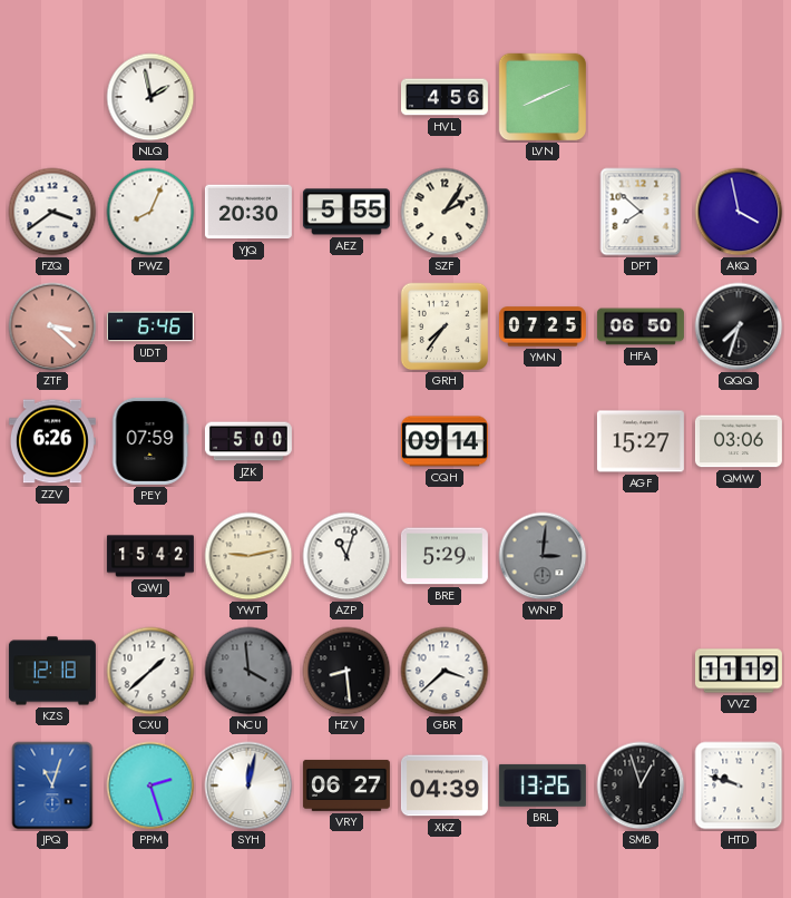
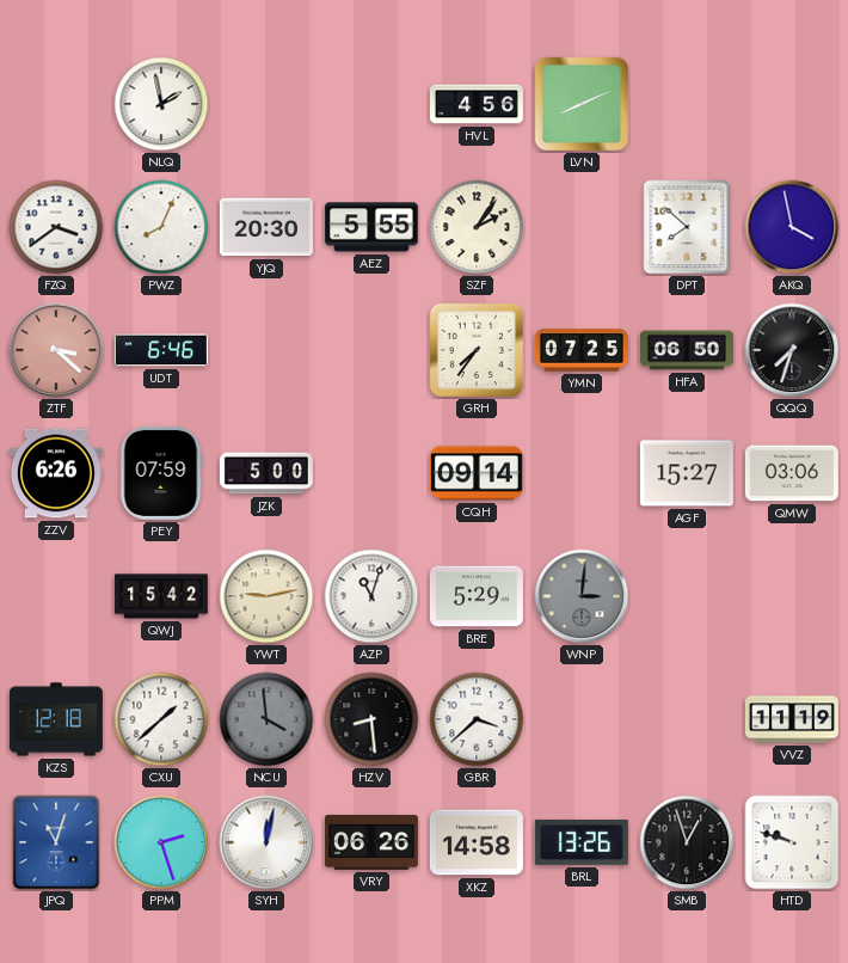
VRY: 06:27 -> 06:26
XKZ: 04:39 -> 14:58
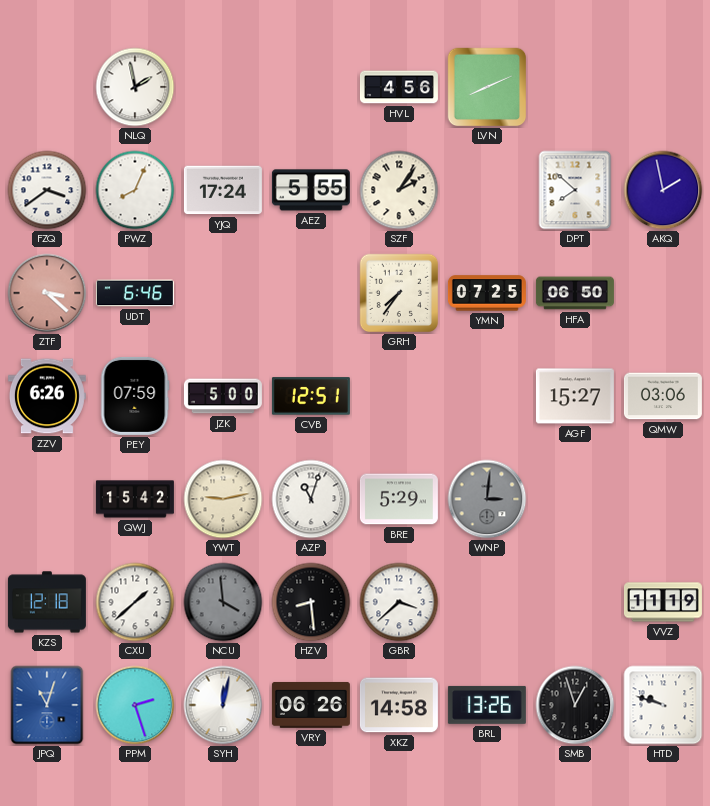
YJQ: 20:30 -> 17:24
AKQ: 3:58 -> 1:58
QQQ: 7:33 -> none
CVB: none -> 12:51
CQH: 09:14 -> none
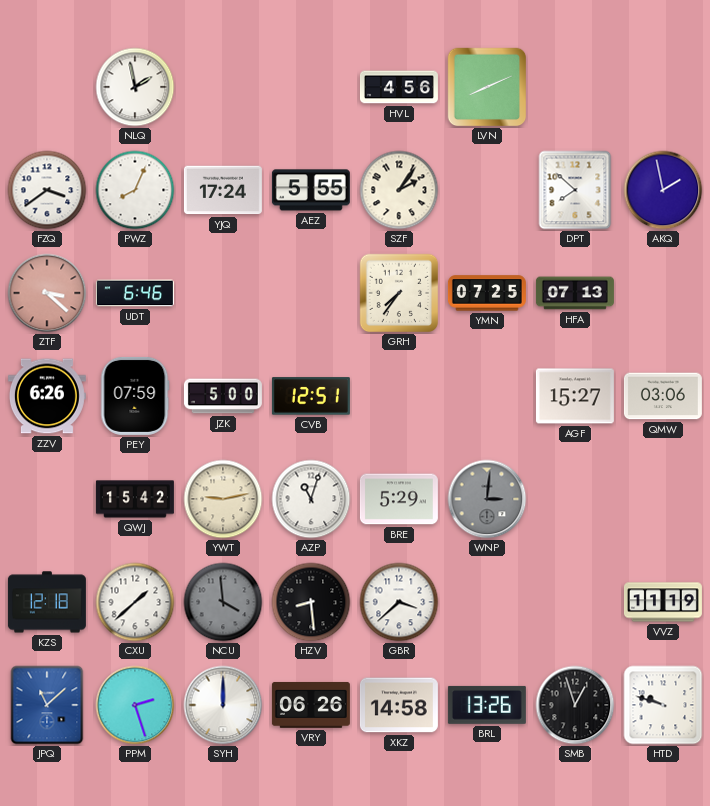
HFA: 06:50 -> 07:13
JPQ: 11:03 -> 11:08
SYH: 12:02 -> 12:00
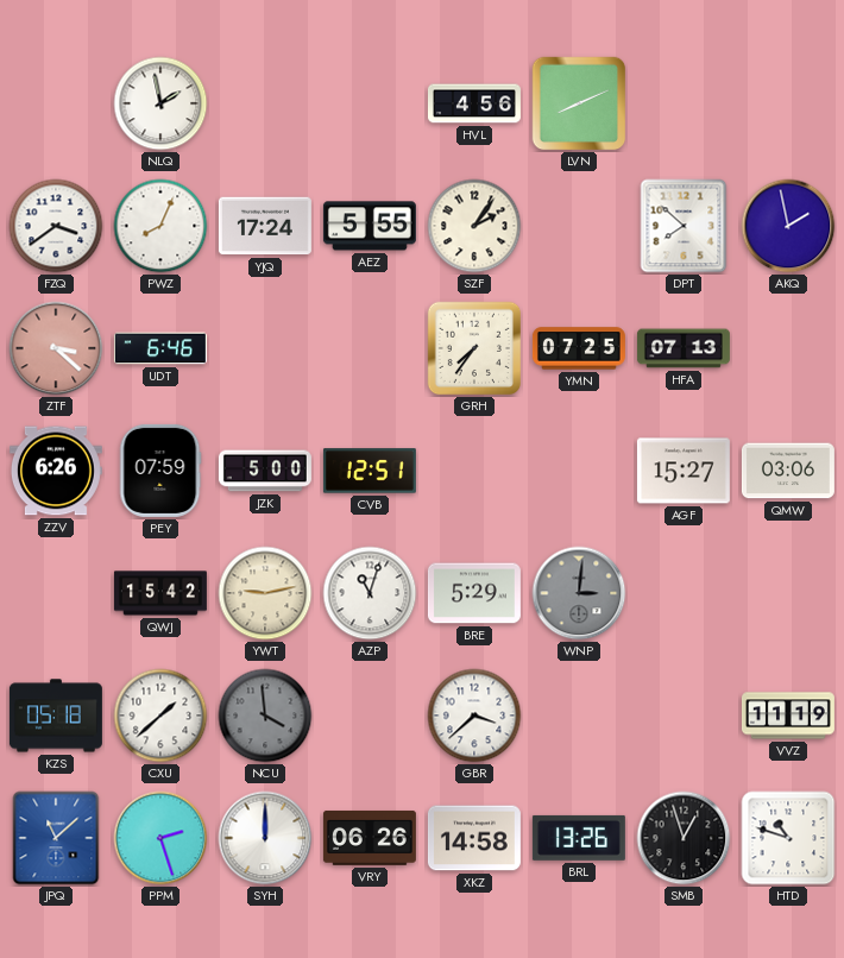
KZS: 12:18 -> 05:18
HZV: 8:29 -> none
HTD: 9:48 -> 10:48
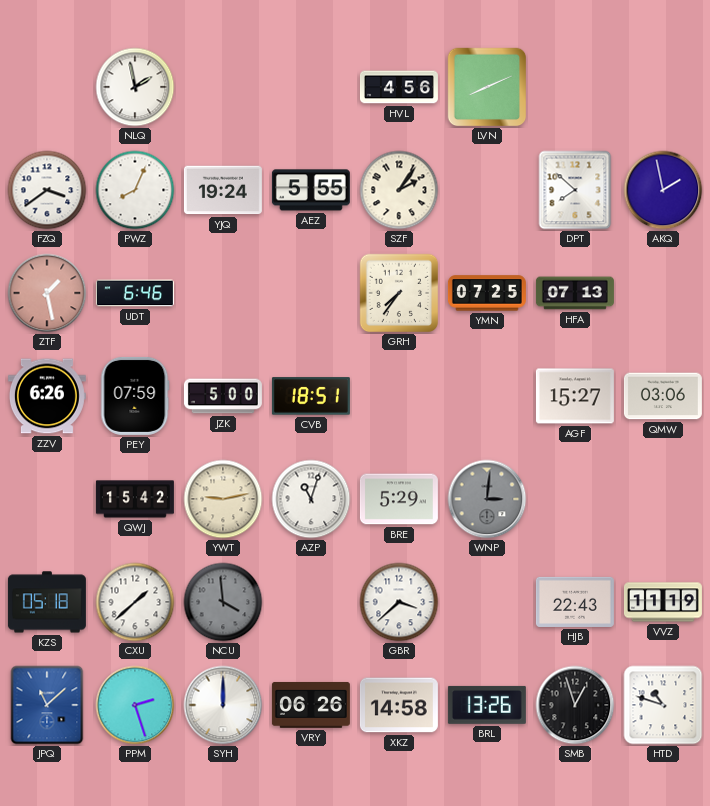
YJQ: 17:24 -> 19:24
ZTF: 3:22 -> 1:28
CVB: 12:51 -> 18:51
HJB: none -> 22:43
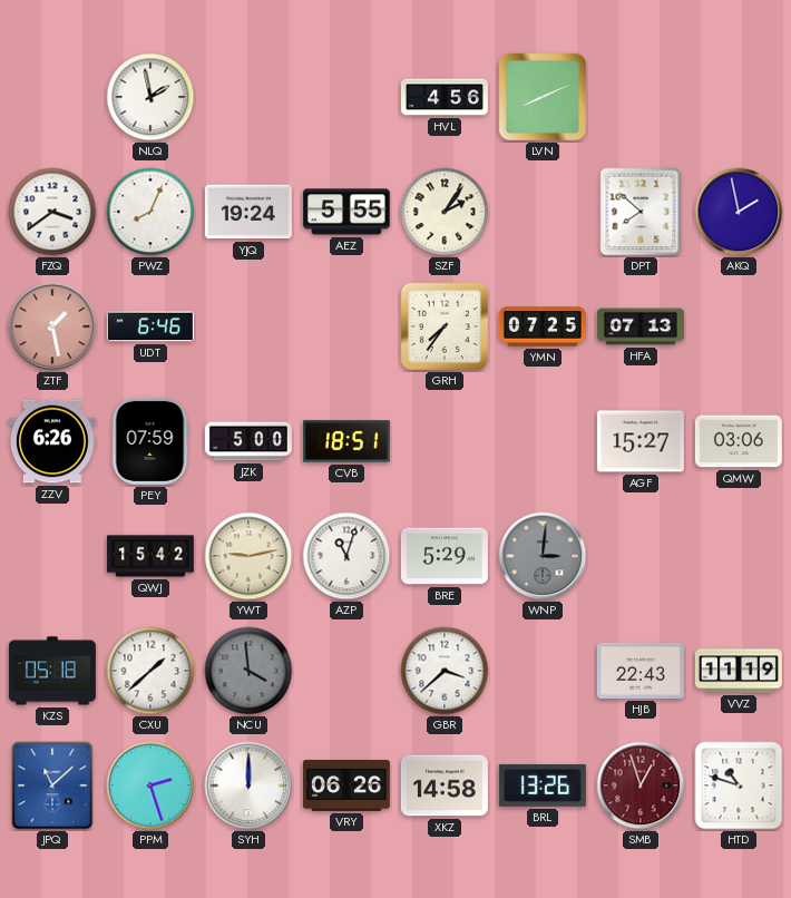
SMB dial: black -> burgundy
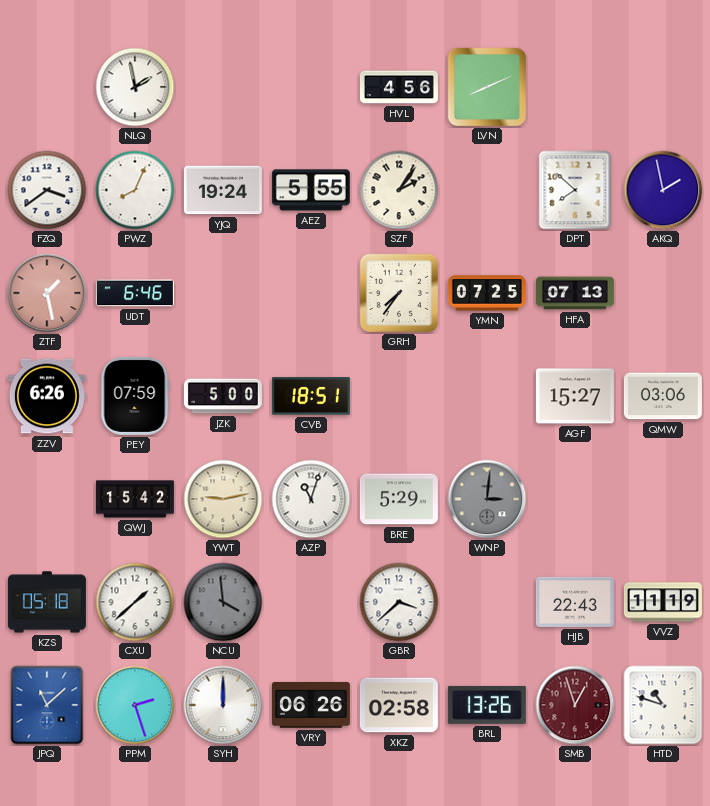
XKZ: 14:58 -> 02:58
